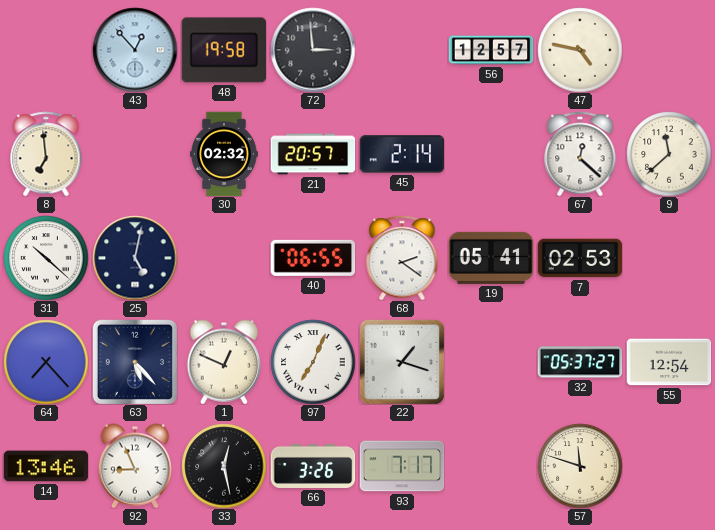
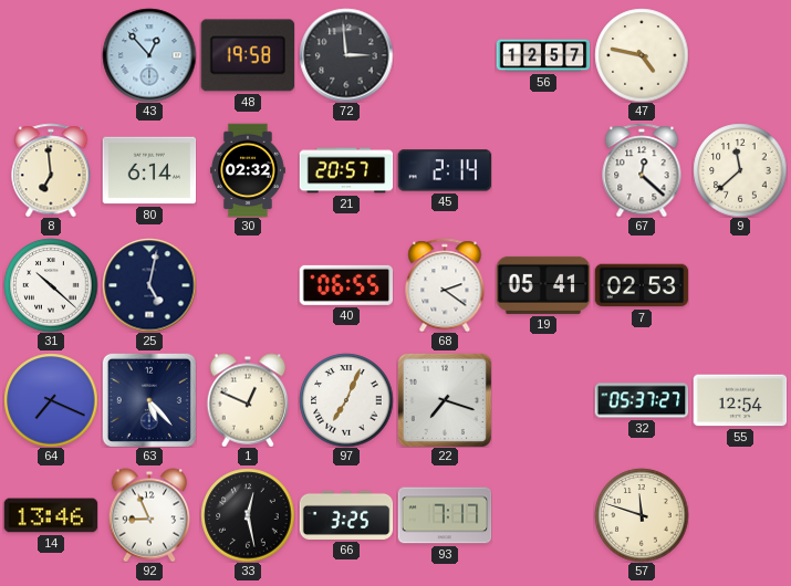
80: none -> 6:14
64: 7:23 -> 7:19
22: 1:18 -> 7:18
66: 3:26 -> 3:25
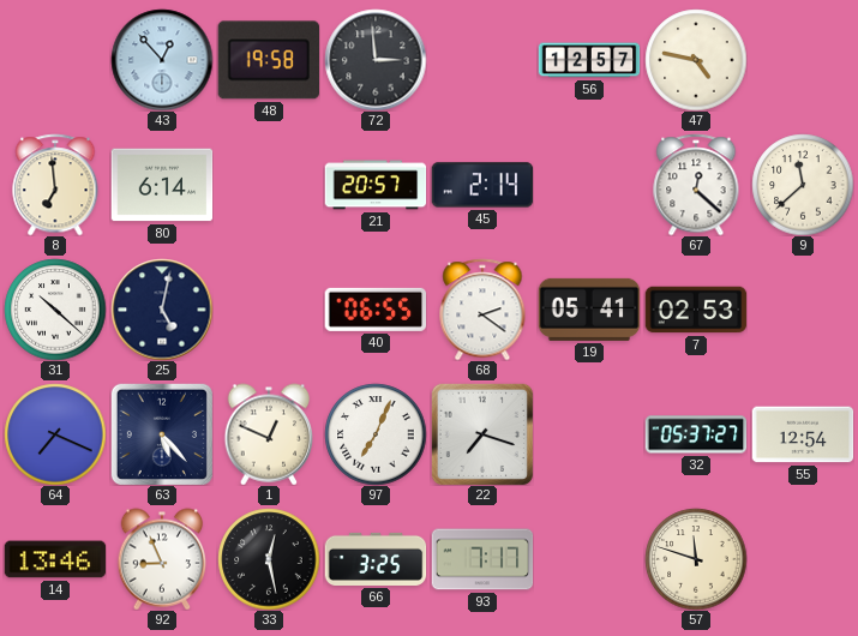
30: 02:32 -> none
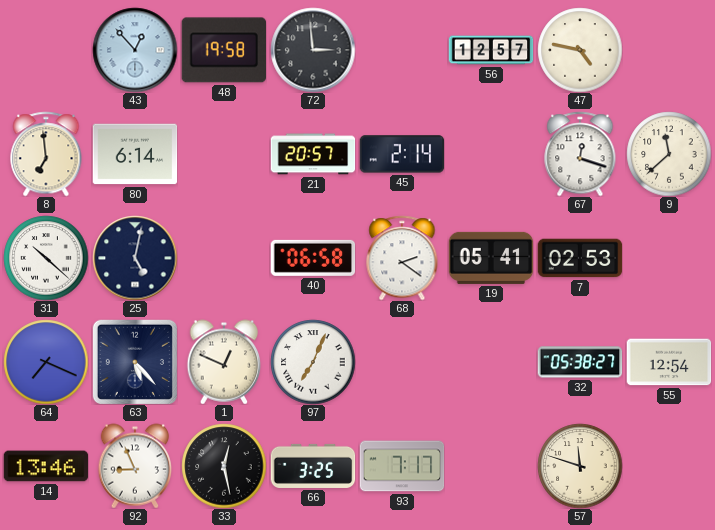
67: 12:22 -> 12:18
40: 06:55 -> 06:58
22: 7:18 -> none
32: 05:37 -> 05:38
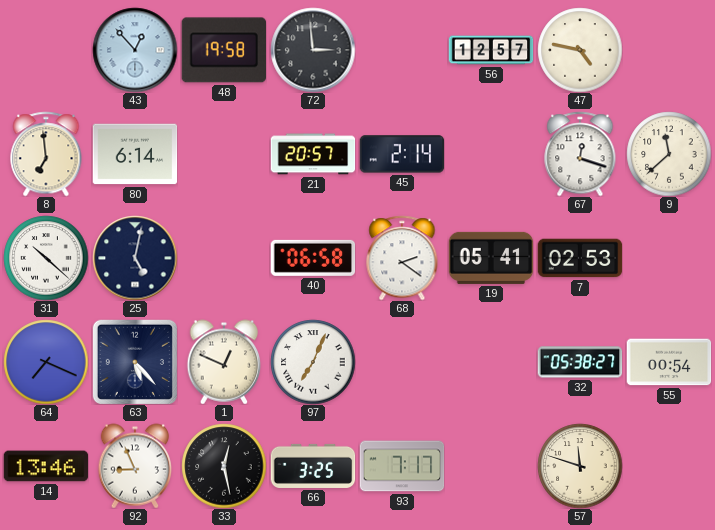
55: 12:54 -> 00:54
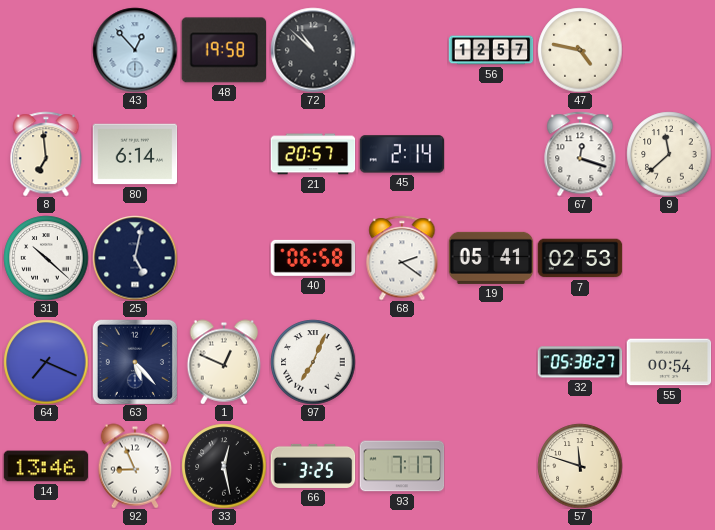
72: 2:59 -> 10:52
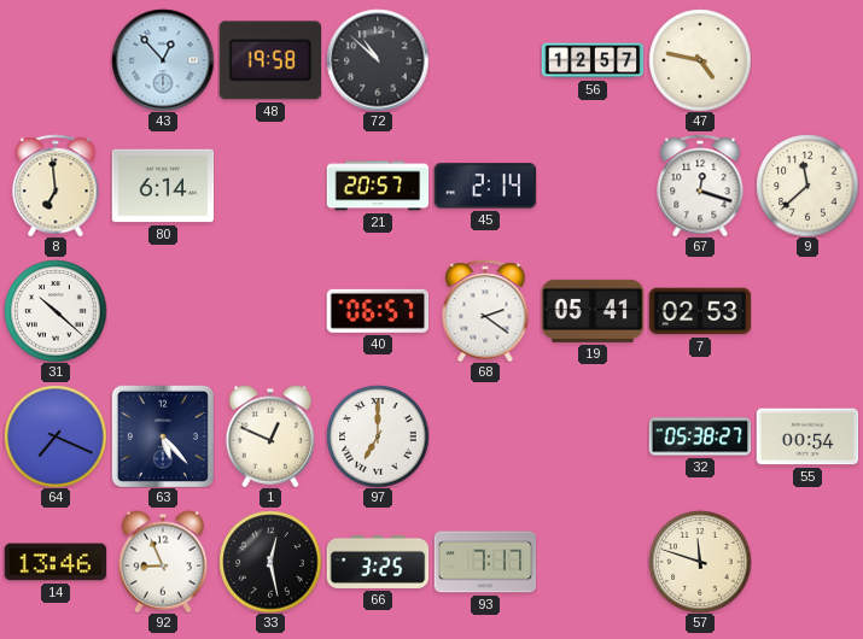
25: 5:02 -> none
40: 06:58 -> 06:57
97: 7:04 -> 7:00
